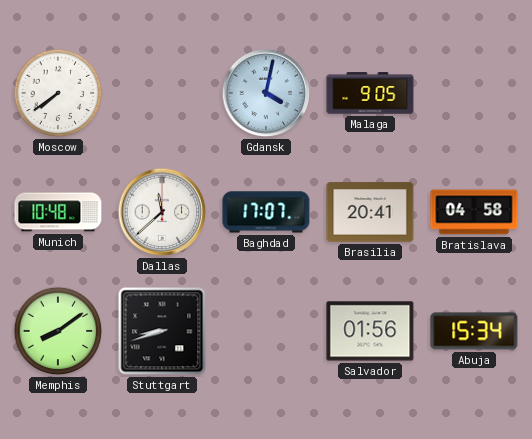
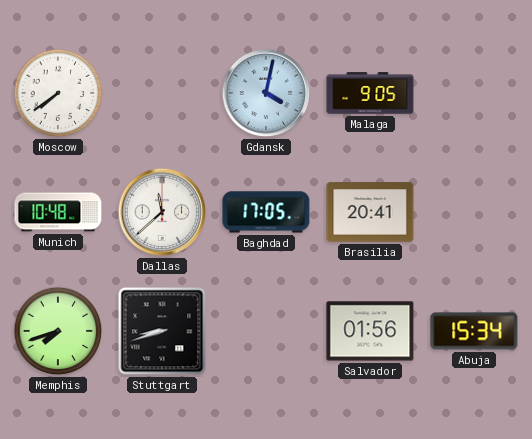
Baghdad: 17:07 -> 17:05
Bratislava: 04:58 -> none
Memphis: 8:09 -> 7:42
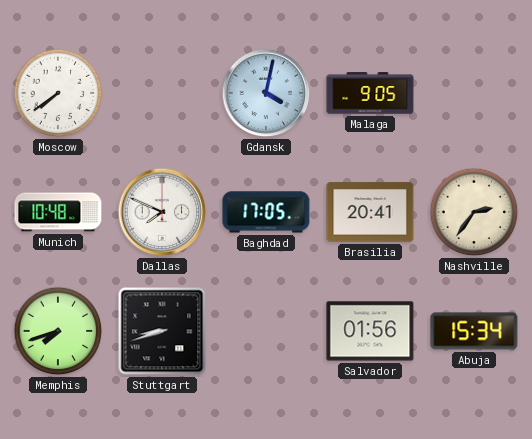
Dallas: 11:38 -> 7:49
Nashville: none -> 2:36
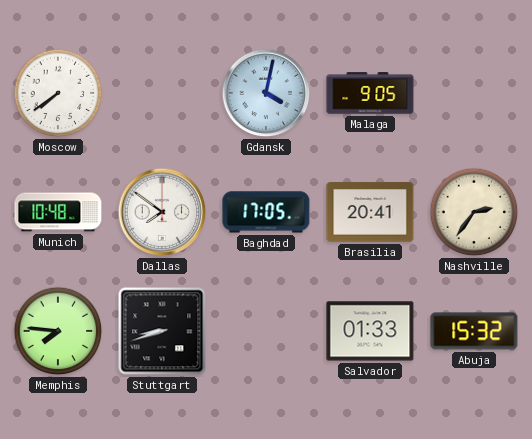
Dallas: 7:49 -> 7:51
Memphis: 7:42 -> 7:46
Salvador: 01:56 -> 01:33
Abuja: 15:34 -> 15:32
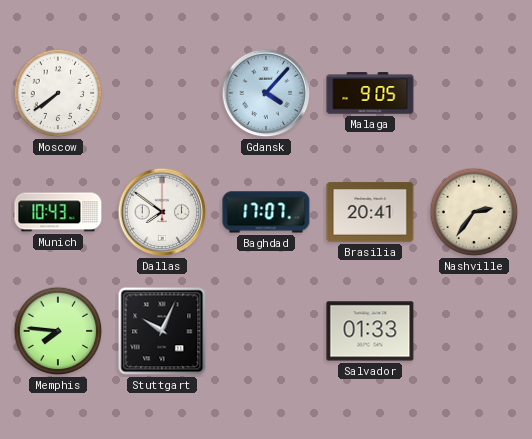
Gdansk: 4:02 -> 4:07
Munich: 10:48 -> 10:43
Baghdad: 17:05 -> 17:07
Stuttgart: 8:42 -> 10:04
Abuja: 15:32 -> none
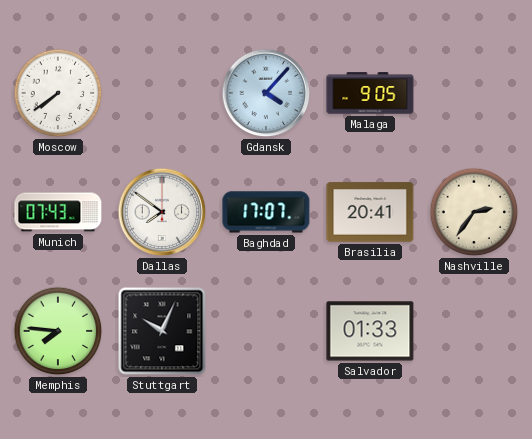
Munich: 10:43 -> 07:43
